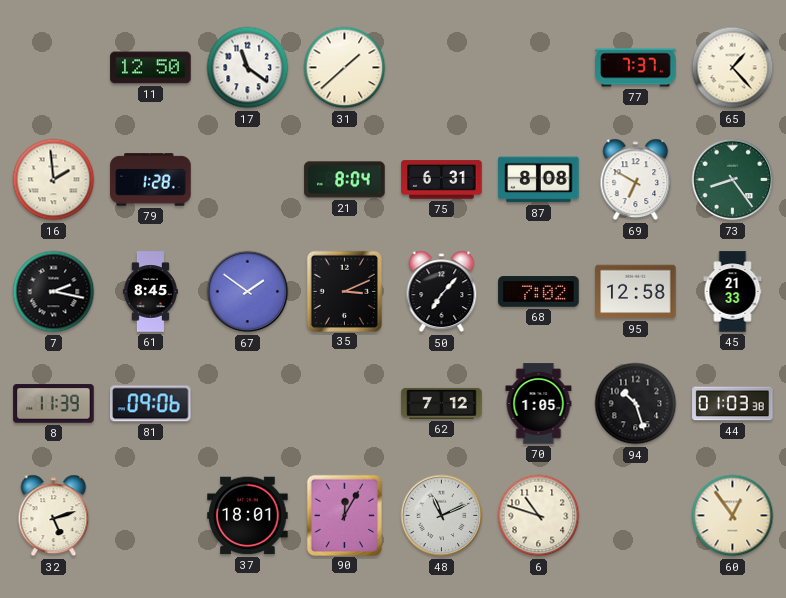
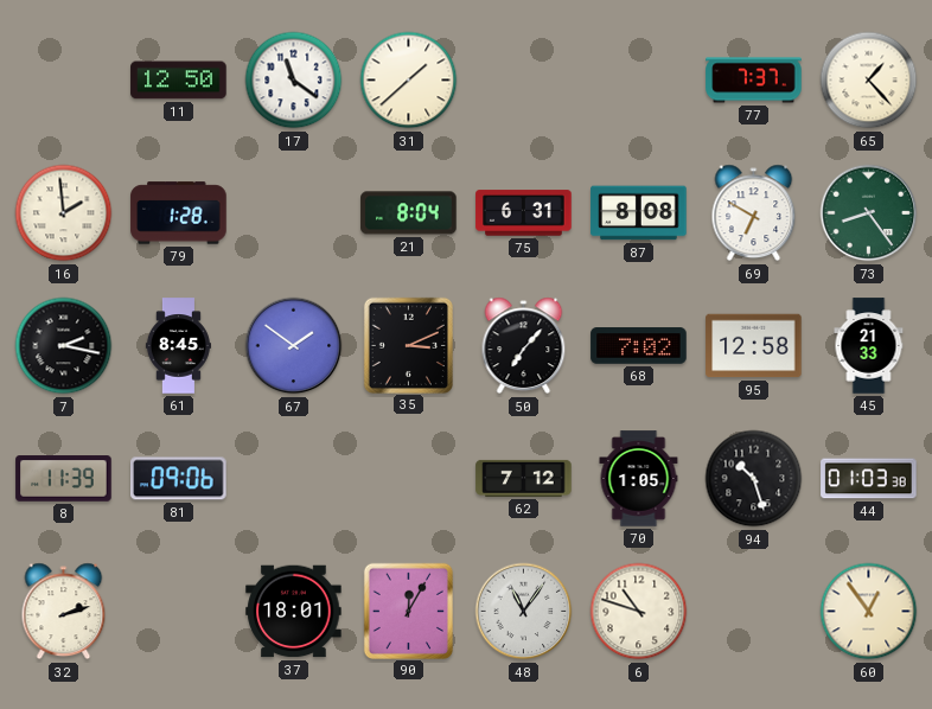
32: 5:12 -> 2:12
48: 11:11 -> 11:06
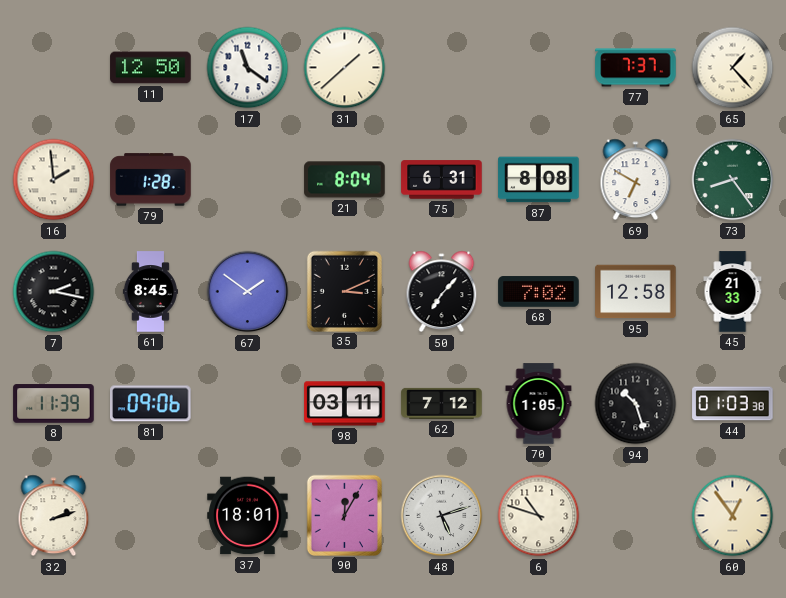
98: none -> 03:11
48: 11:06 -> 5:12
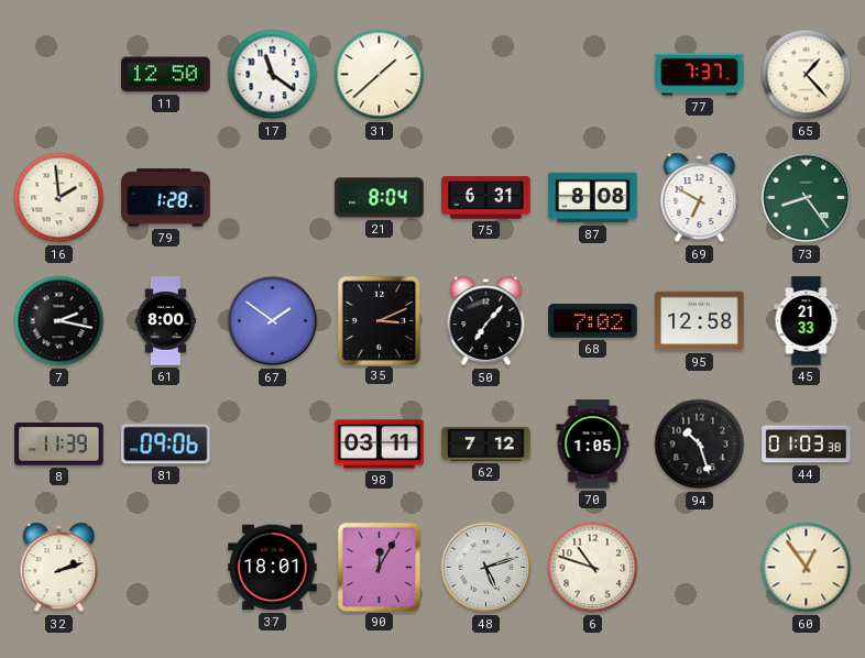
61: 8:45 -> 8:00
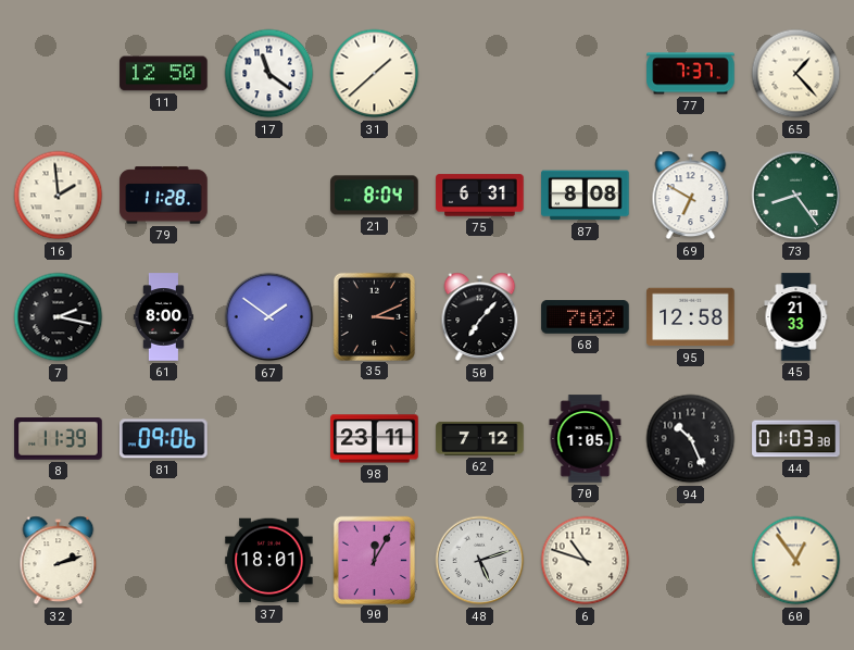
79: 1:28 -> 11:28
98: 03:11 -> 23:11
94: 10:27 -> 10:26
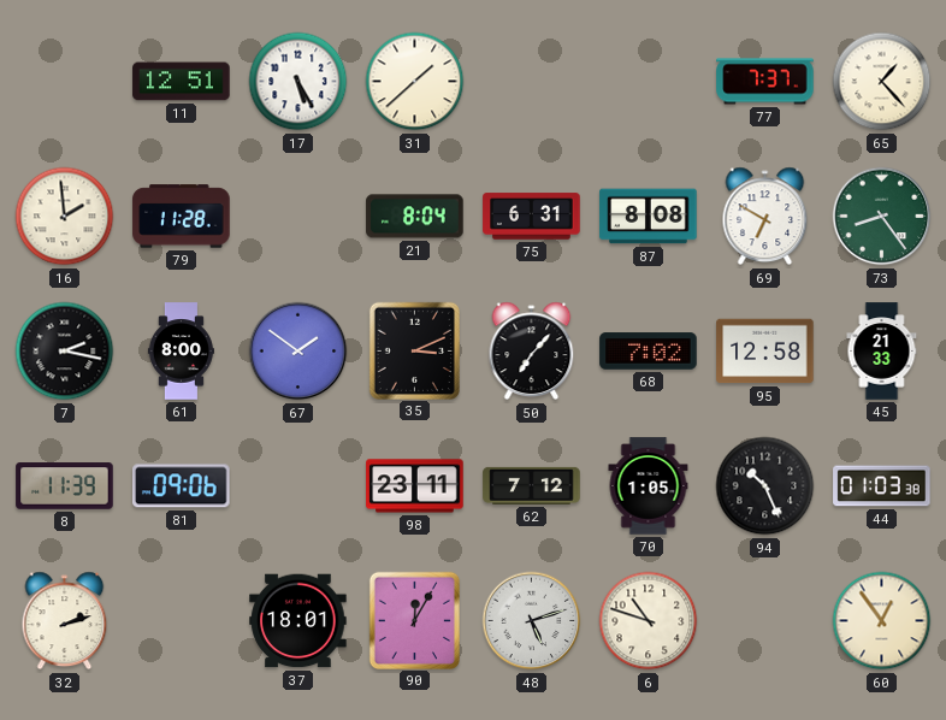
11: 12:50 -> 12:51
17: 11:21 -> 5:25
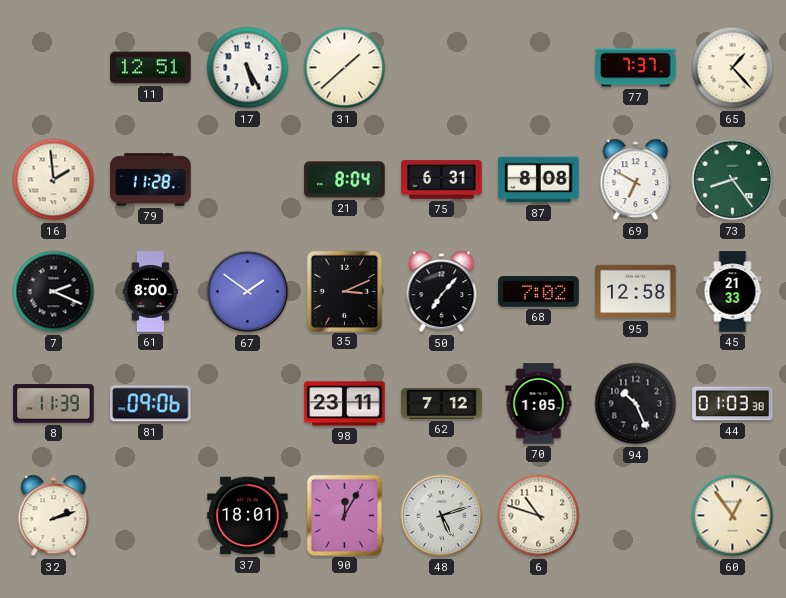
7: 2:17 -> 2:19
